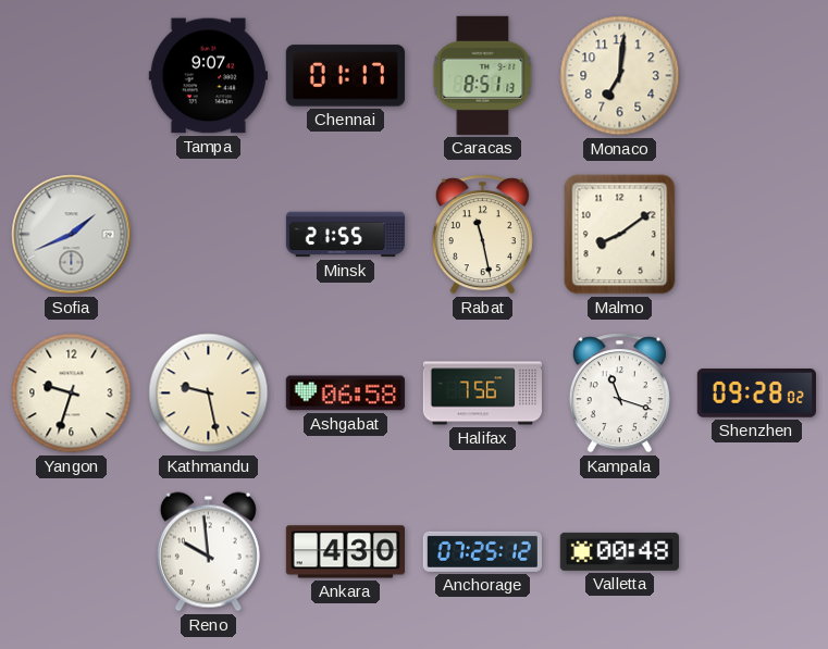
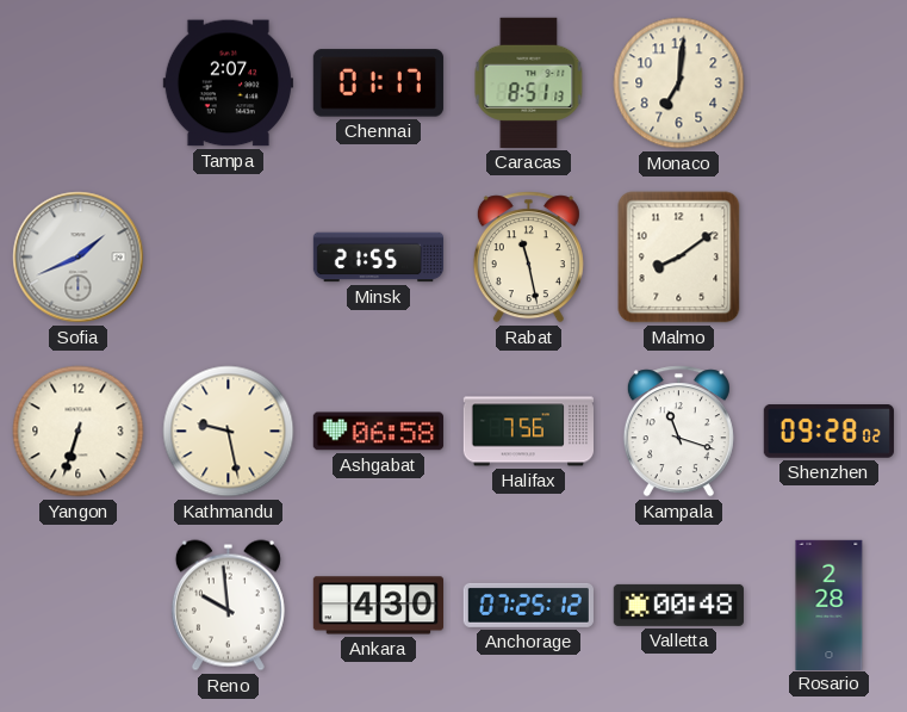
Tampa: 9:07 -> 2:07
Yangon: 9:33 -> 6:33
Rosario: none -> 2:28
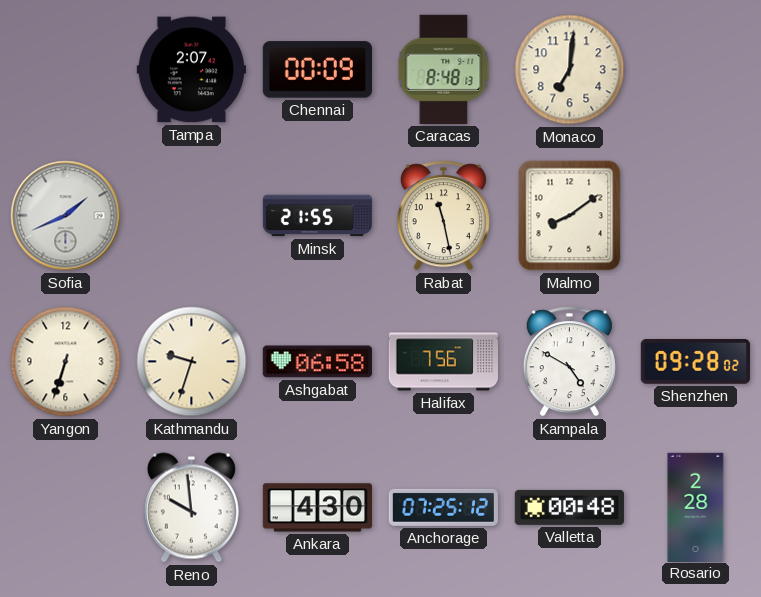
Chennai: 01:17 -> 00:09
Caracas: 8:51 -> 8:48
Kathmandu: 9:28 -> 9:33
Kampala: 11:18 -> 4:50
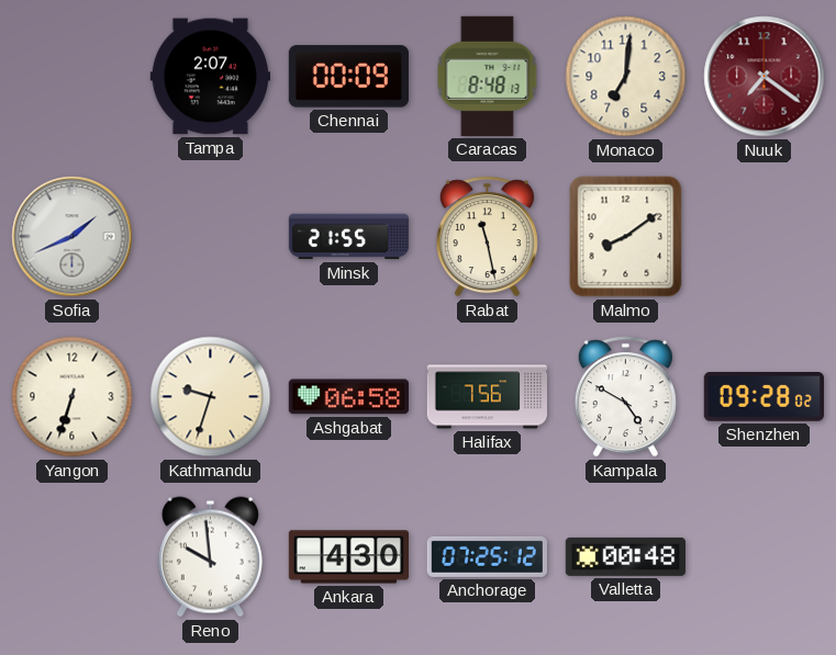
Nuuk: none -> 7:21
Rosario: 2:28 -> none
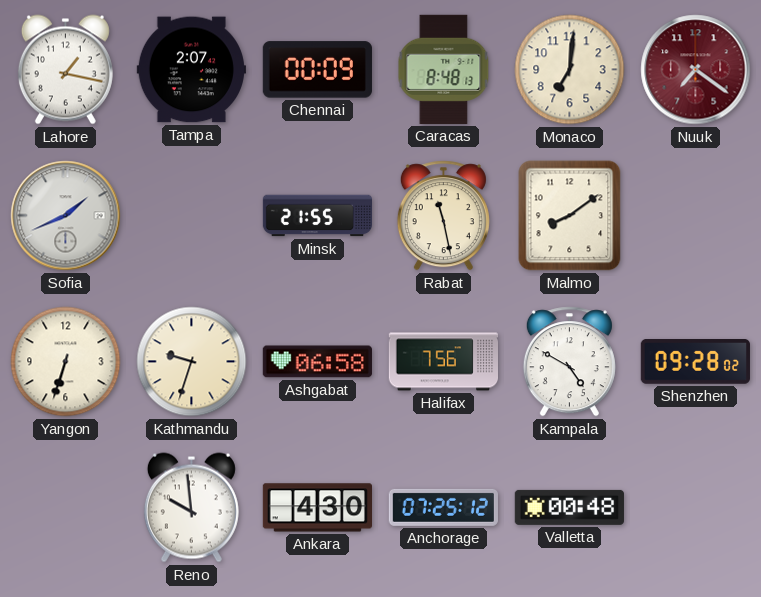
Lahore: none -> 1:17
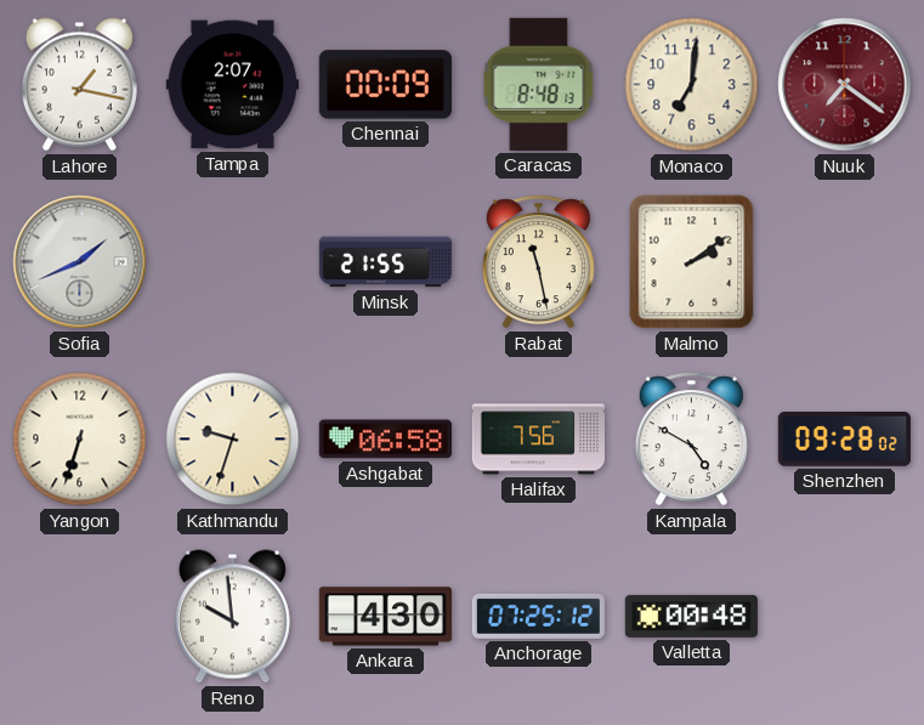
Malmo: 8:09 -> 2:09
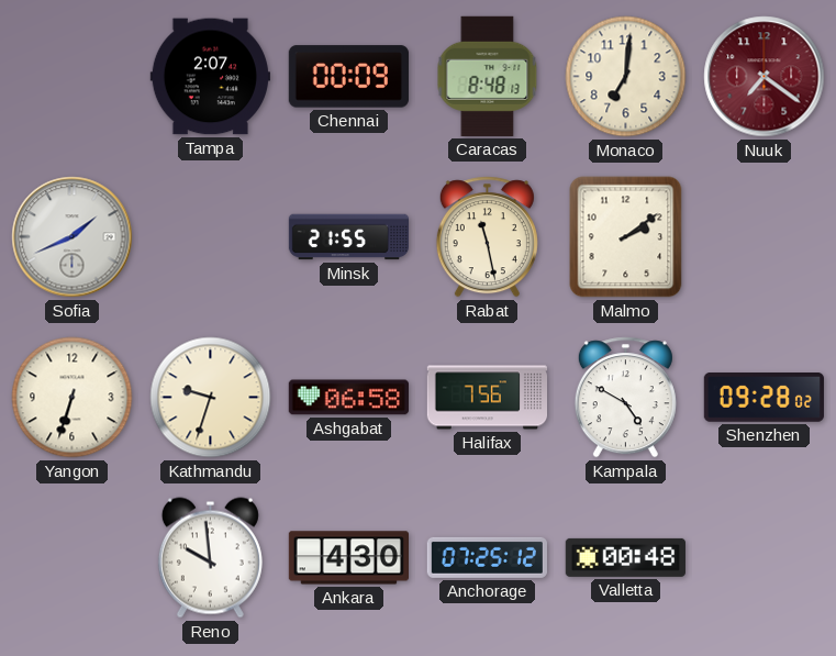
Lahore: 1:17 -> none
